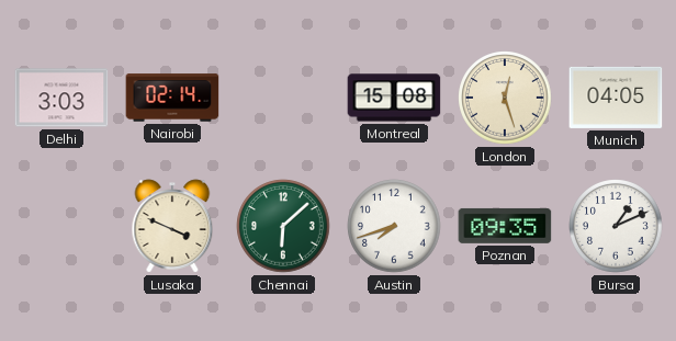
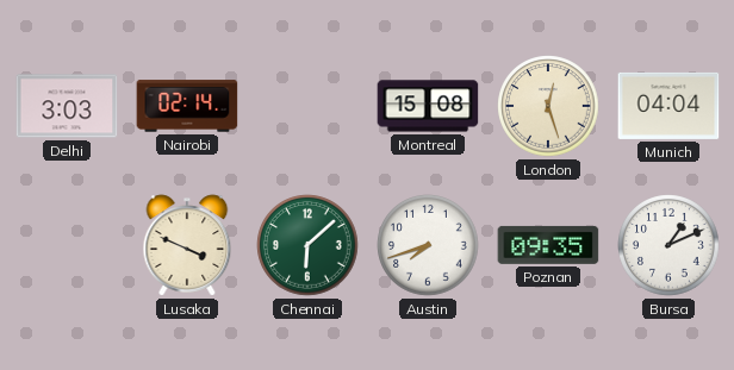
Munich: 04:05 -> 04:04
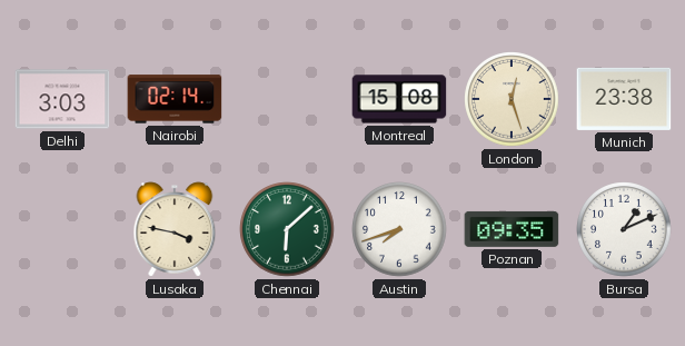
Munich: 04:04 -> 23:38
Lusaka: 3:49 -> 3:47
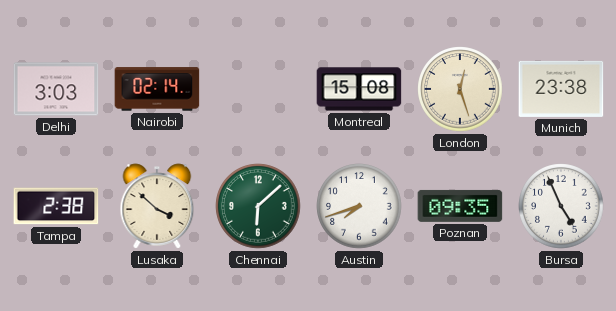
Tampa: none -> 2:38
Lusaka: 3:47 -> 3:52
Bursa: 1:11 -> 4:56
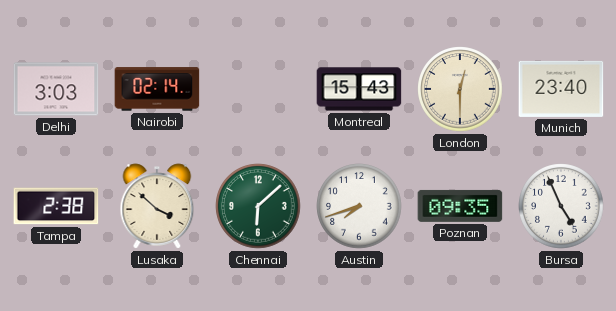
Montreal: 15:08 -> 15:43
London: 12:27 -> 12:30
Munich: 23:38 -> 23:40
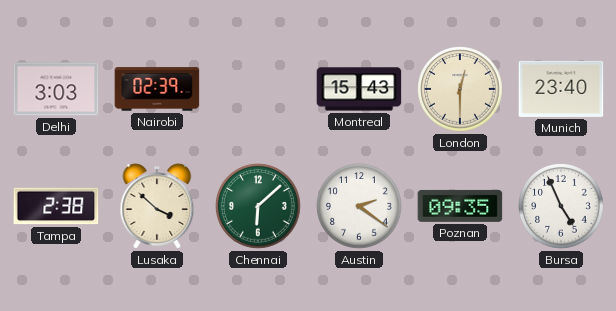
Nairobi: 02:14 -> 02:39
Austin: 7:42 -> 2:21
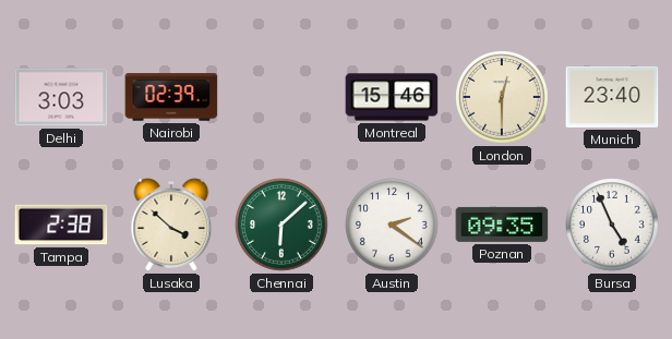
Montreal: 15:43 -> 15:46
